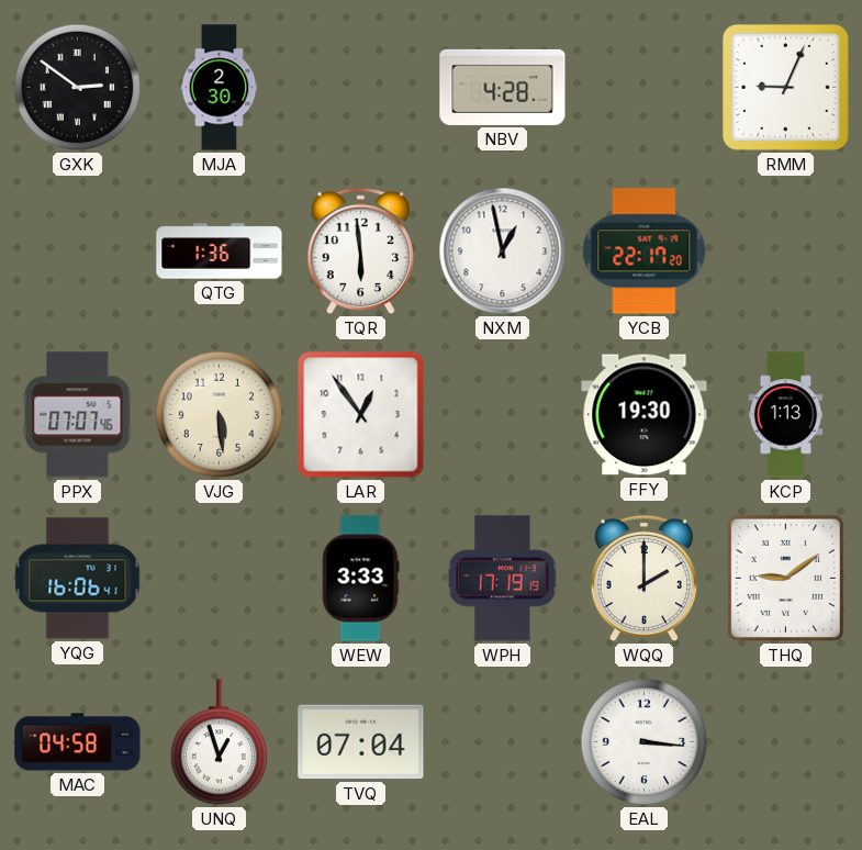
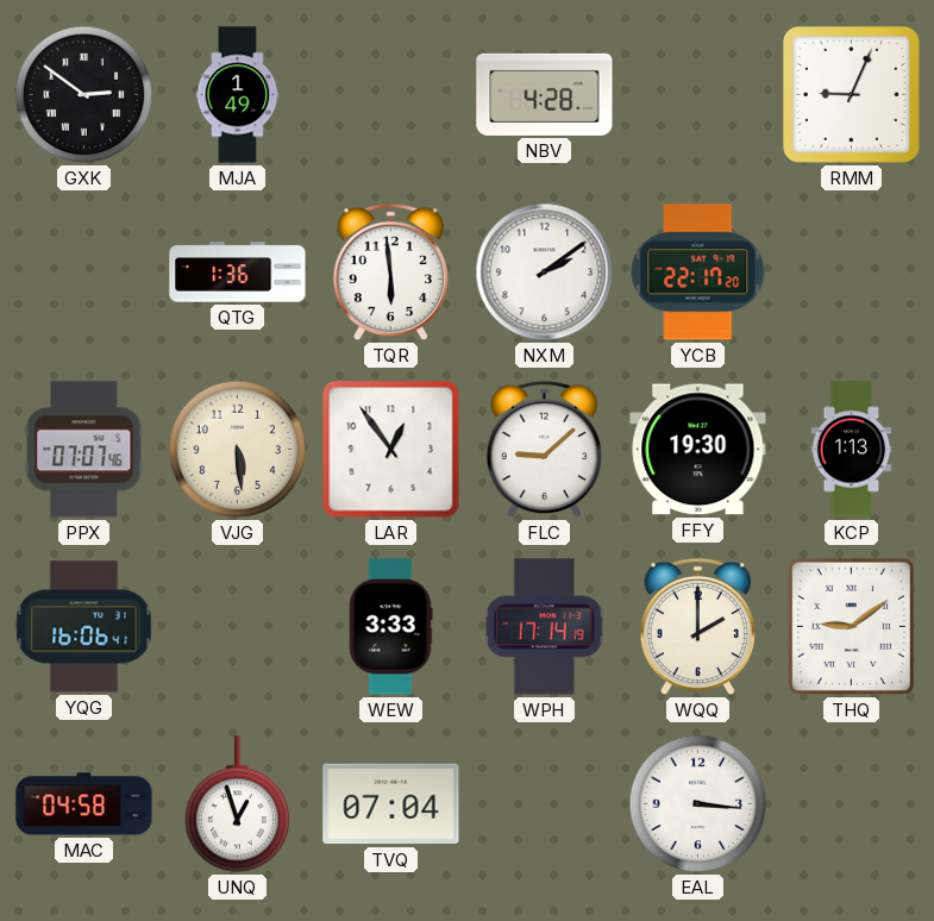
MJA: 2:30 -> 1:49
NXM: 12:58 -> 2:09
FLC: none -> 9:08
WPH: 17:19 -> 17:14
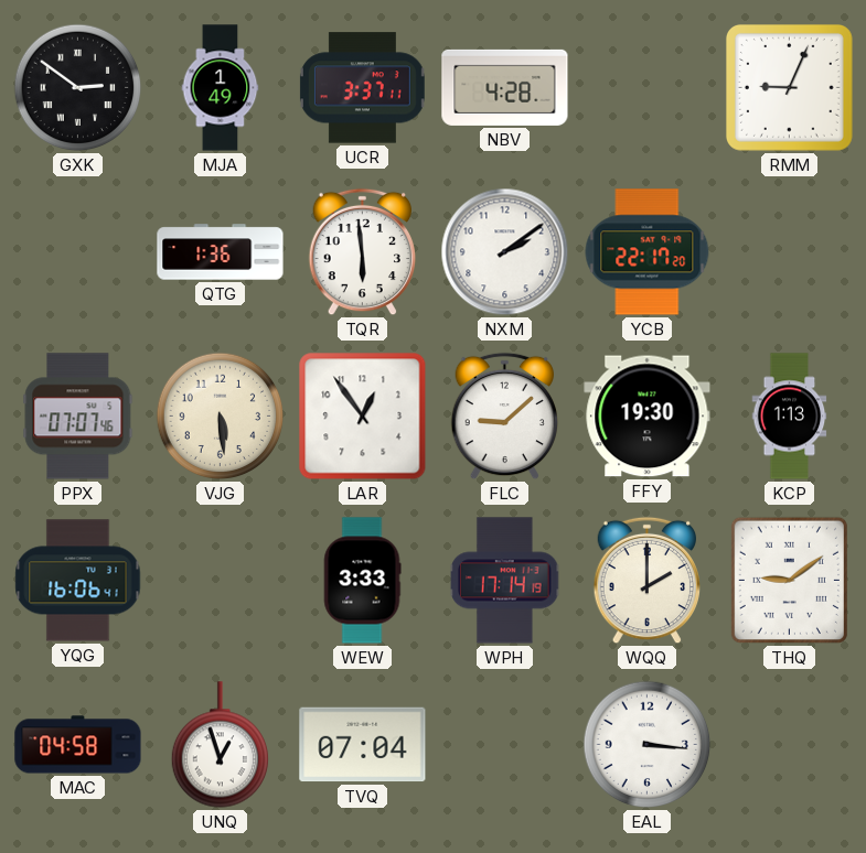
UCR: none -> 3:37
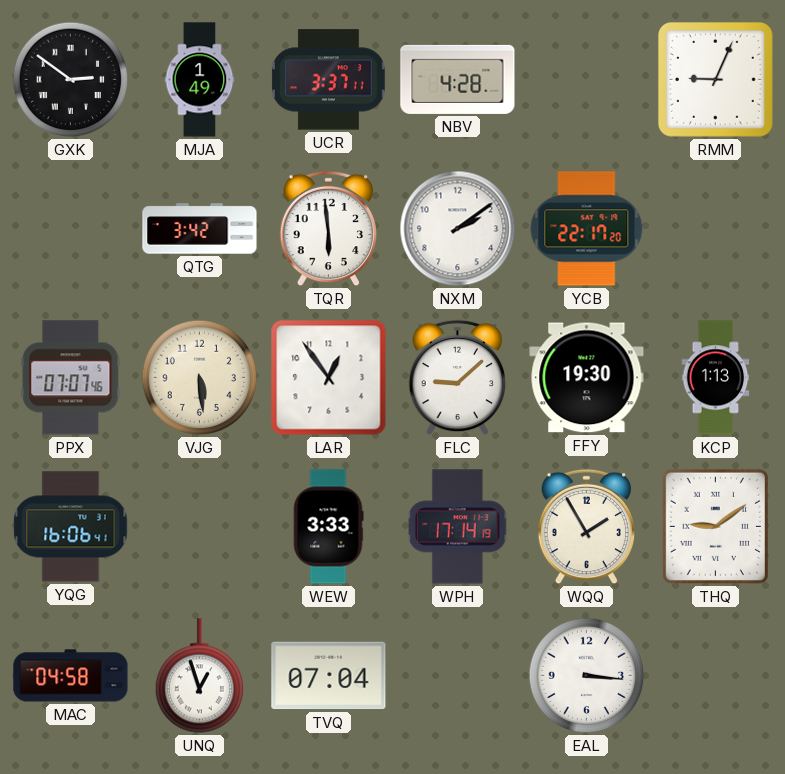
QTG: 1:36 -> 3:42
WQQ: 2:00 -> 1:55
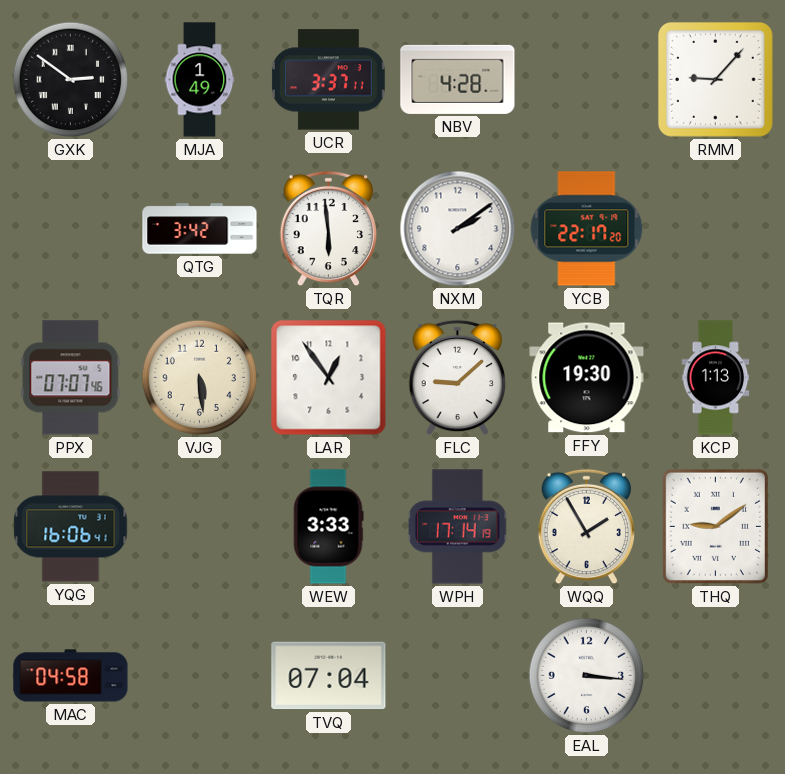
RMM: 9:04 -> 9:07
UNQ: 12:57 -> none
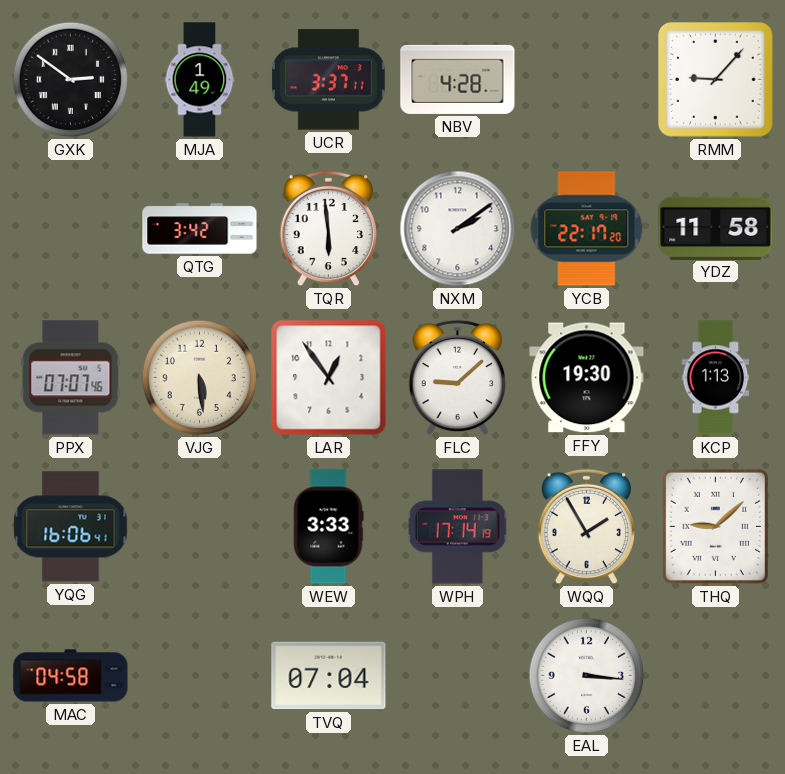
YDZ: none -> 11:58
THQ: 9:09 -> 9:08
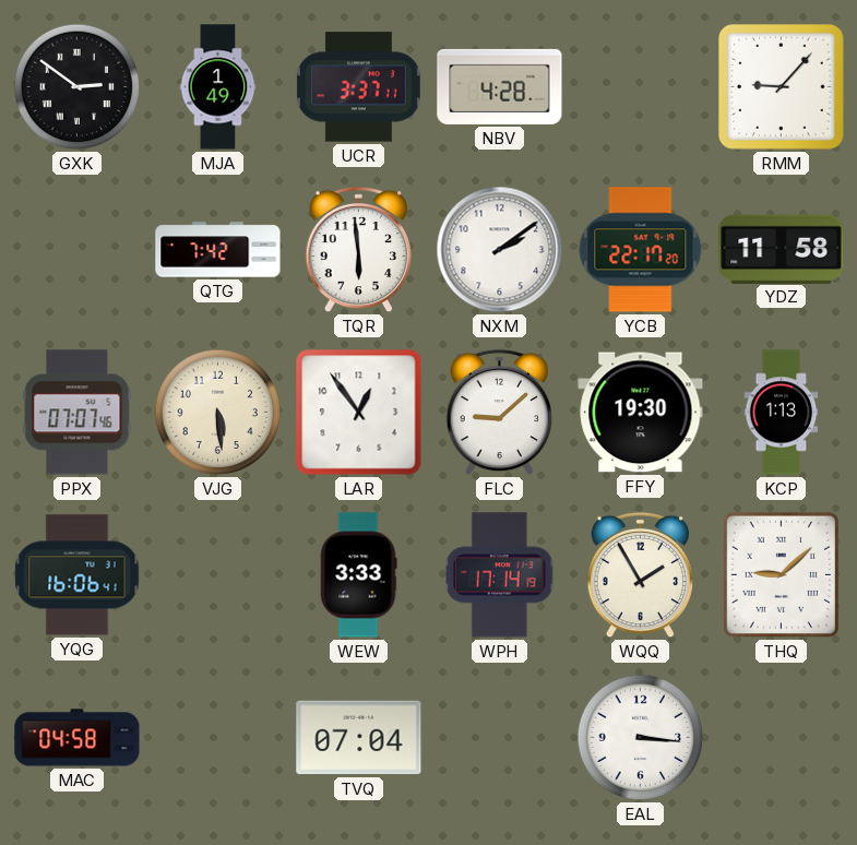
QTG: 3:42 -> 7:42
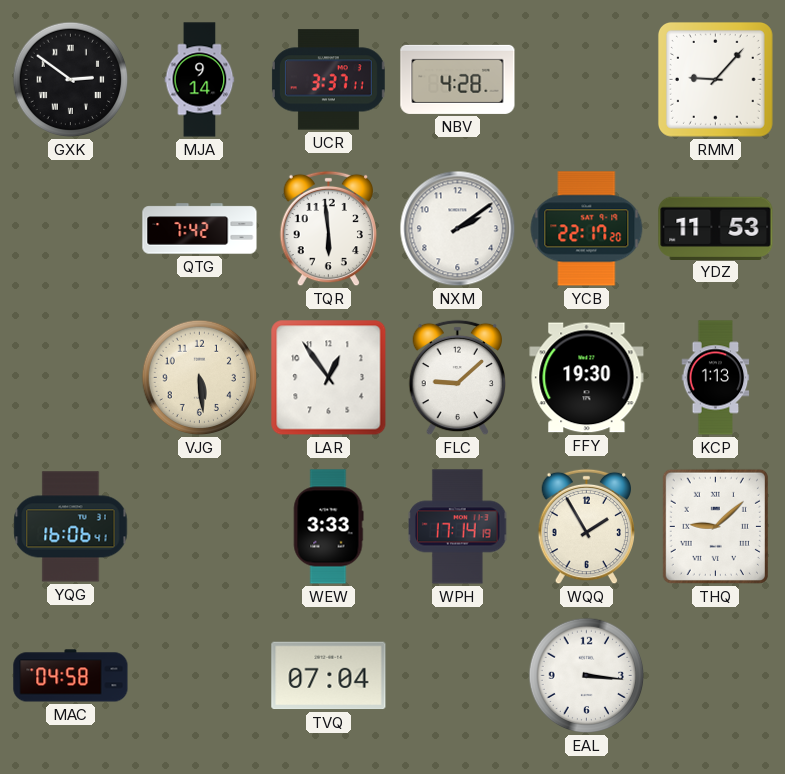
MJA: 1:49 -> 9:14
YDZ: 11:58 -> 11:53
PPX: 07:07 -> none
